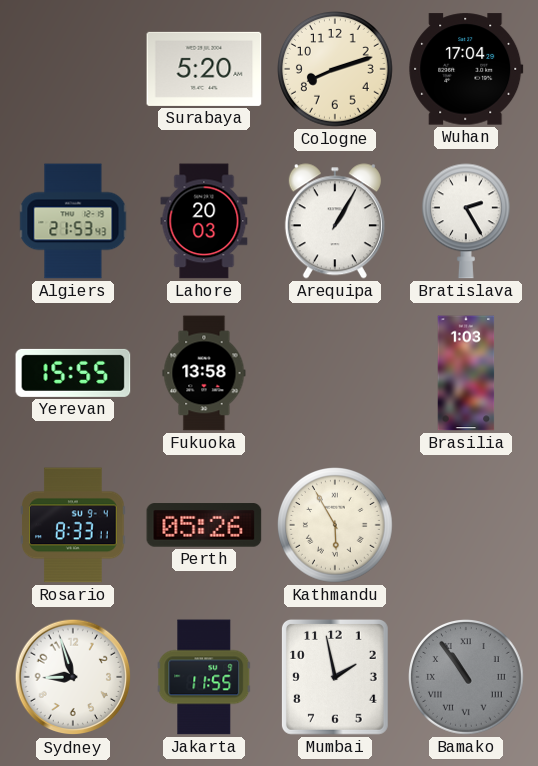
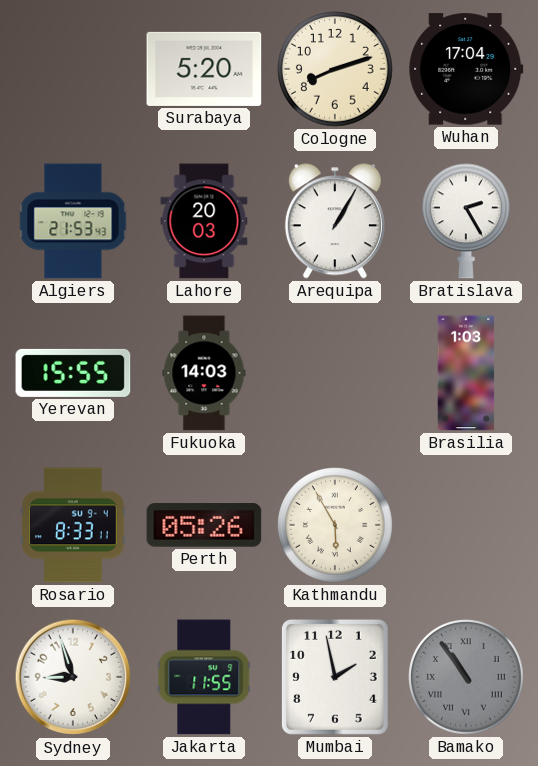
Fukuoka: 13:58 -> 14:03
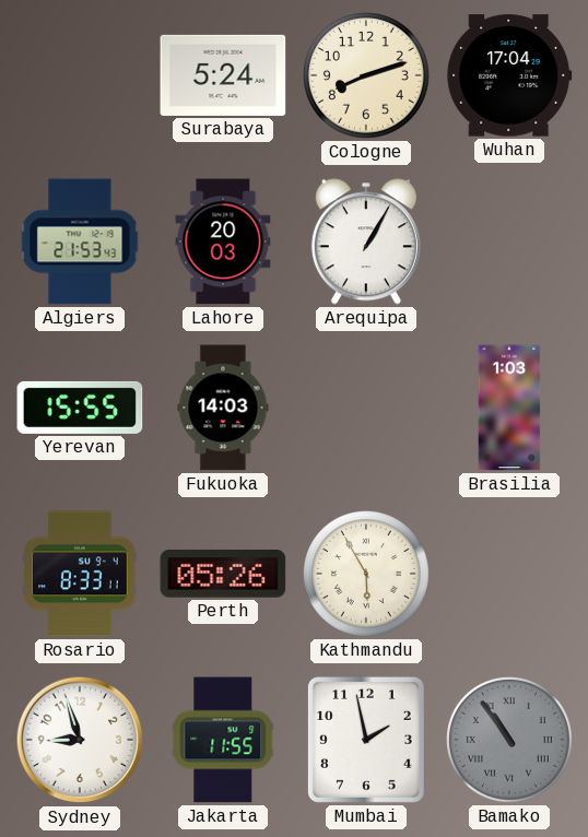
Surabaya: 5:20 -> 5:24
Bratislava: 2:25 -> none
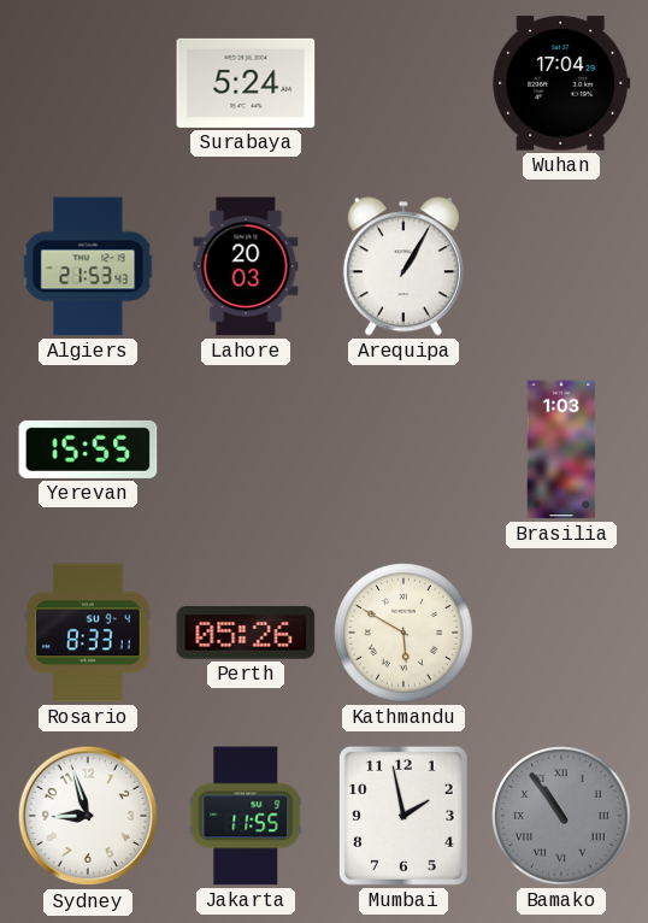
Cologne: 8:12 -> none
Fukuoka: 14:03 -> none
Kathmandu: 5:55 -> 5:50
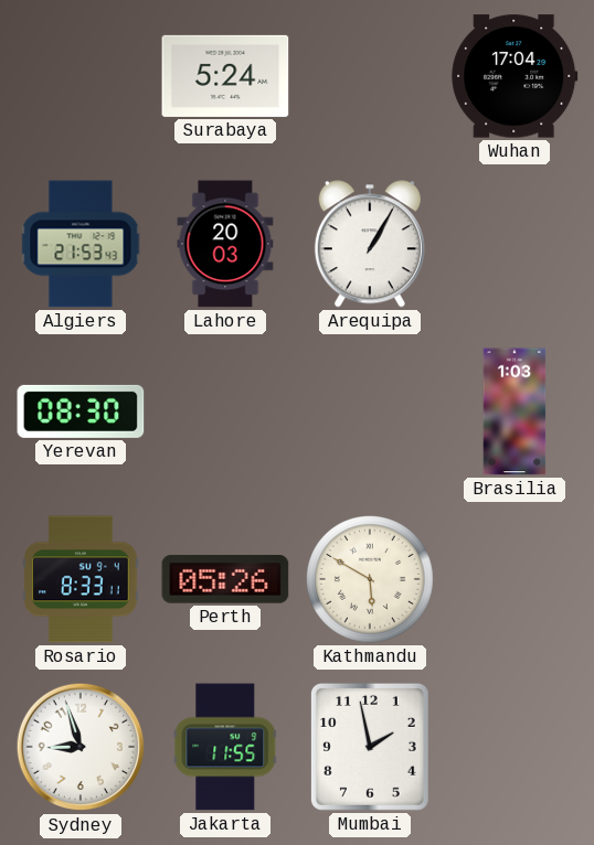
Yerevan: 15:55 -> 08:30
Bamako: 10:54 -> none
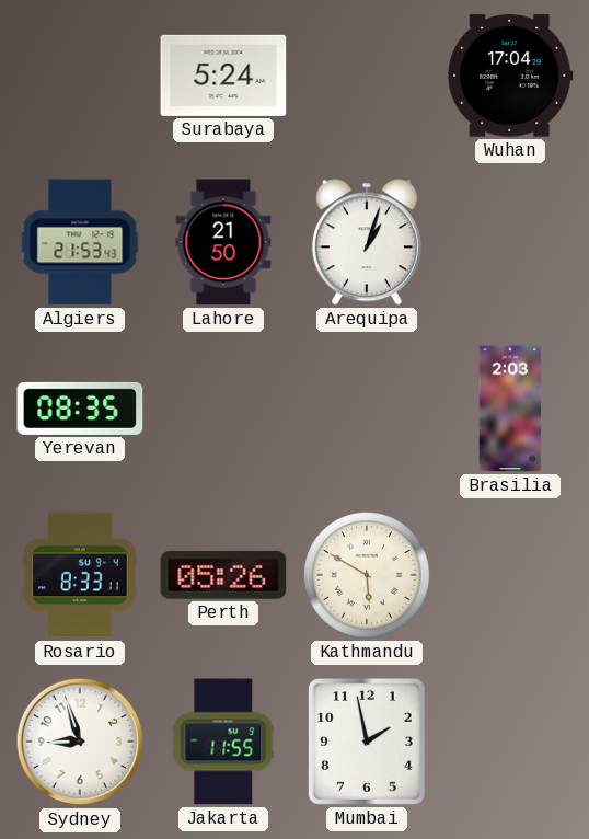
Lahore: 20:03 -> 21:50
Arequipa: 1:05 -> 1:03
Yerevan: 08:30 -> 08:35
Brasilia: 1:03 -> 2:03
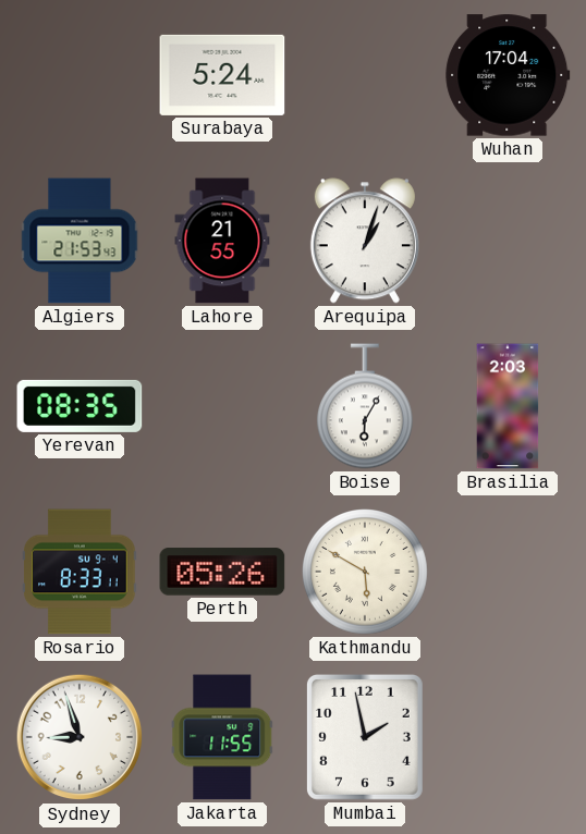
Lahore: 21:50 -> 21:55
Boise: none -> 6:05
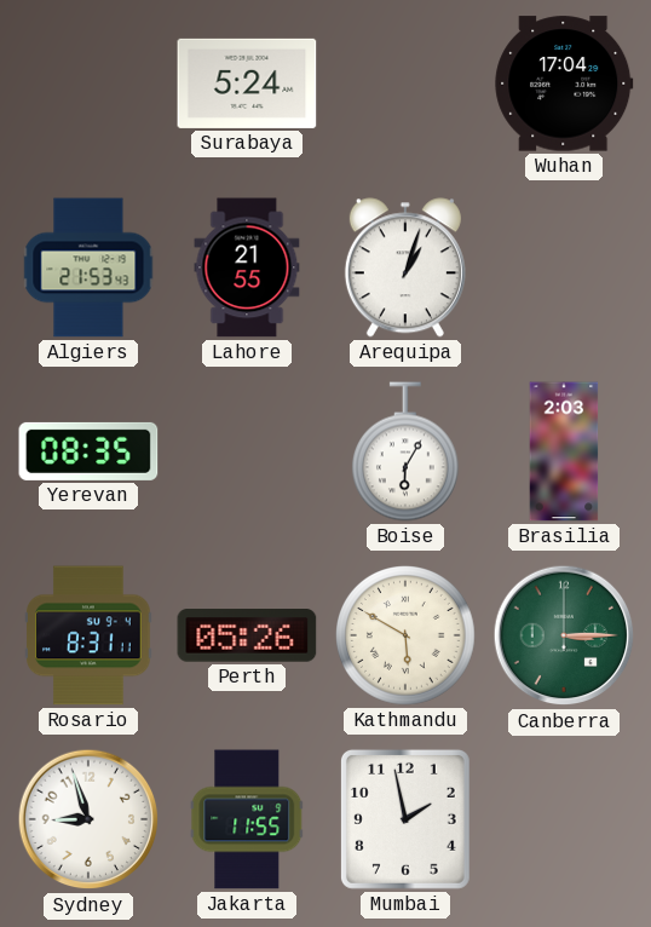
Rosario: 8:33 -> 8:31
Canberra: none -> 3:15
